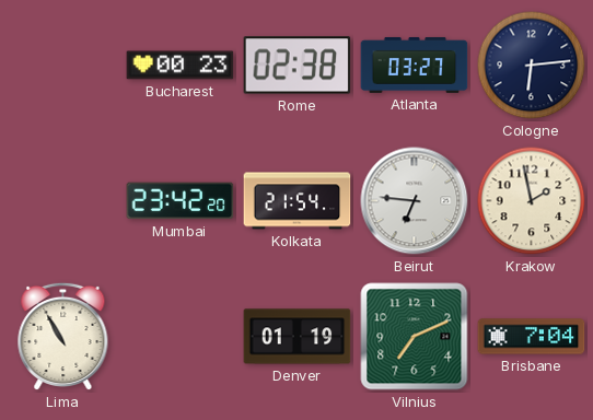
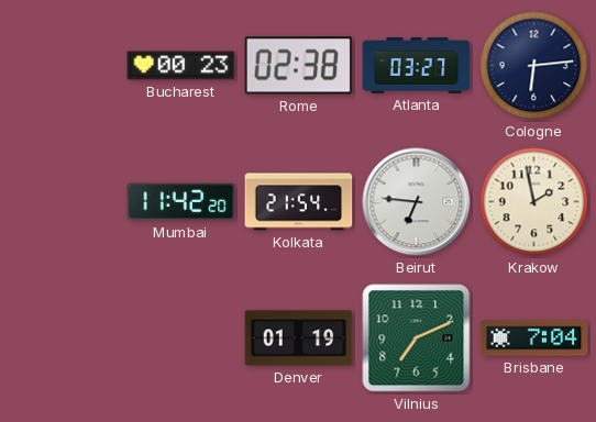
Mumbai: 23:42 -> 11:42
Lima: 10:55 -> none
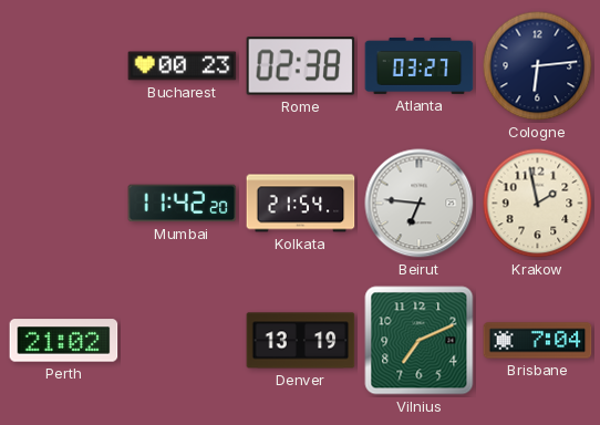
Perth: none -> 21:02
Denver: 01:19 -> 13:19
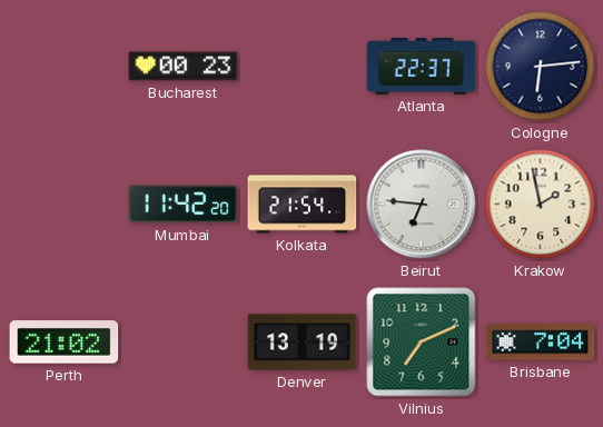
Rome: 02:38 -> none
Atlanta: 03:27 -> 22:37
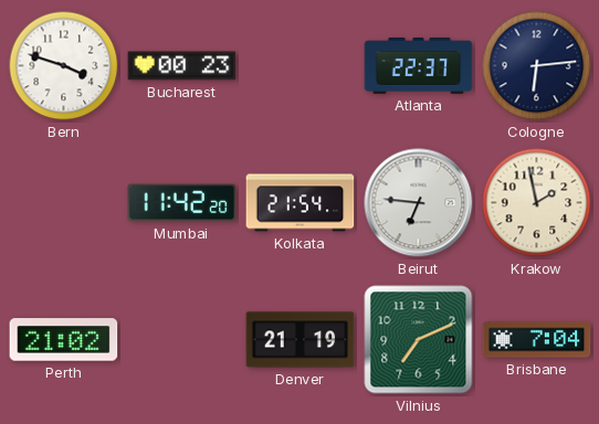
Bern: none -> 3:48
Denver: 13:19 -> 21:19
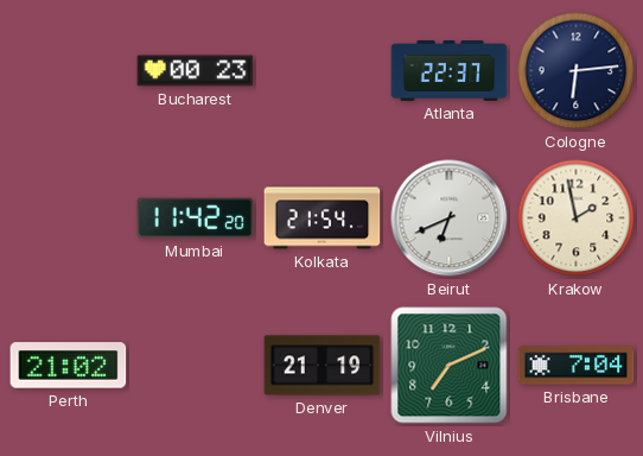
Bern: 3:48 -> none
Beirut: 6:46 -> 6:41
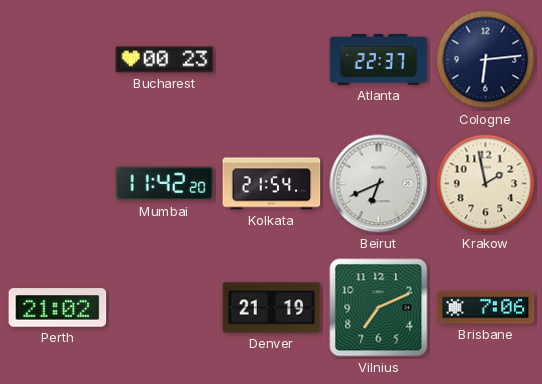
Brisbane: 7:04 -> 7:06
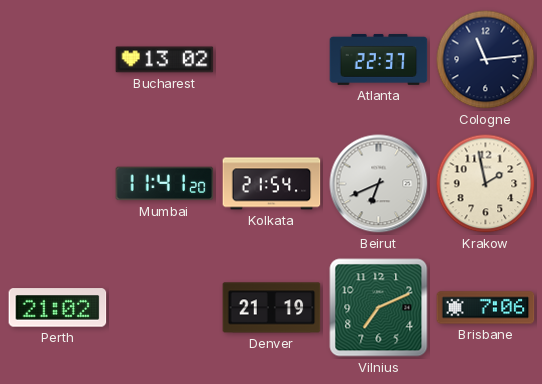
Bucharest: 00:23 -> 13:02
Cologne: 6:14 -> 11:14
Mumbai: 11:42 -> 11:41
